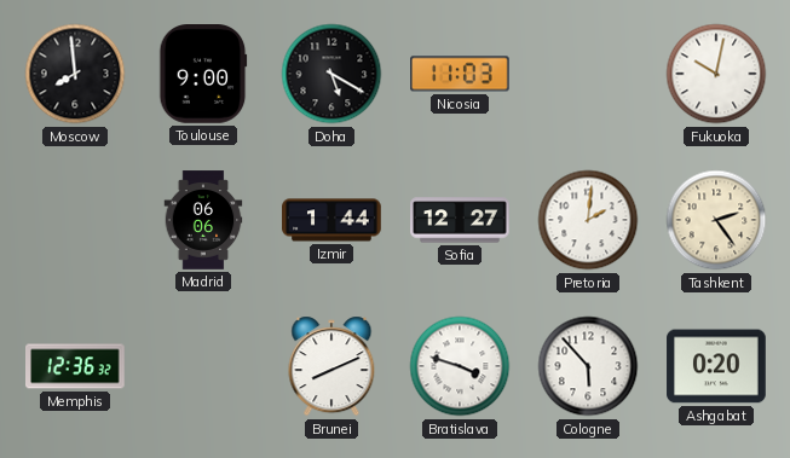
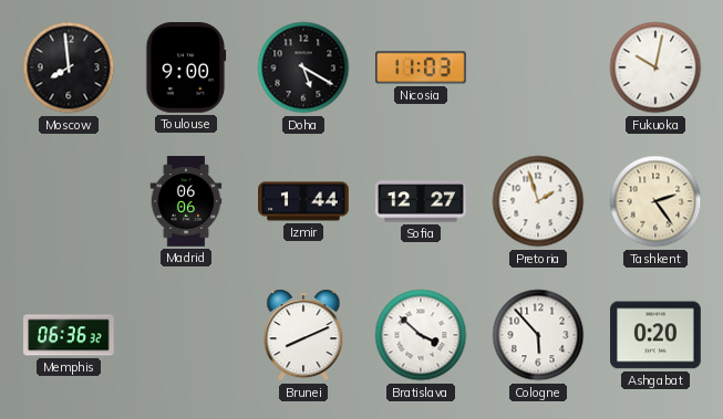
Pretoria: 2:01 -> 1:57
Memphis: 12:36 -> 06:36
Bratislava: 3:48 -> 3:52
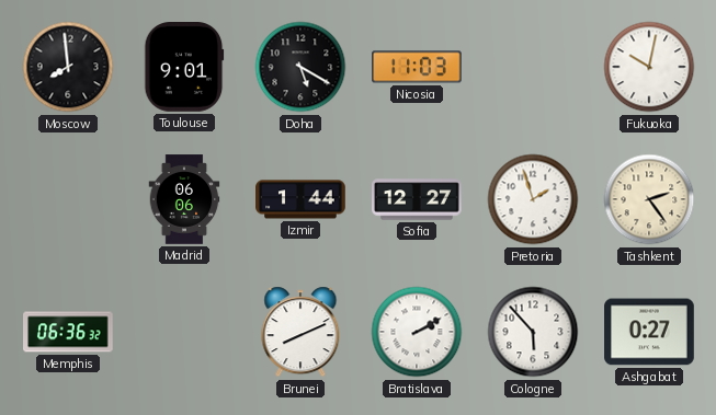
Toulouse: 9:00 -> 9:01
Bratislava: 3:52 -> 2:10
Ashgabat: 0:20 -> 0:27
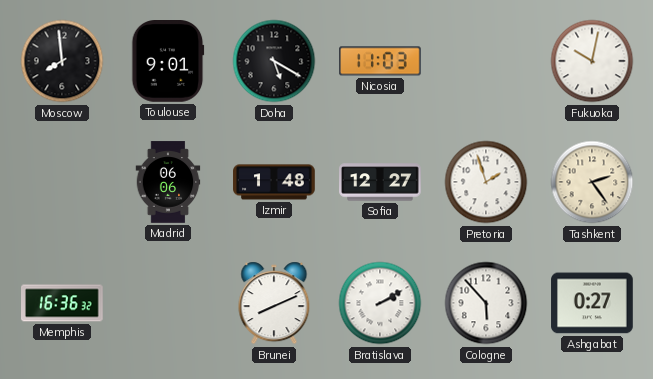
Izmir: 1:44 -> 1:48
Memphis: 06:36 -> 16:36
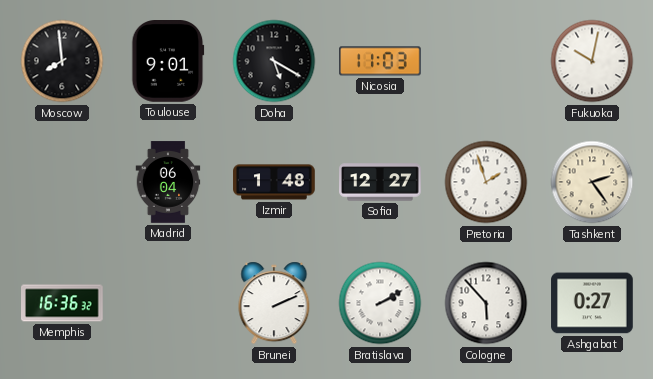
Madrid: 06:06 -> 06:04
Brunei: 8:11 -> 2:11
